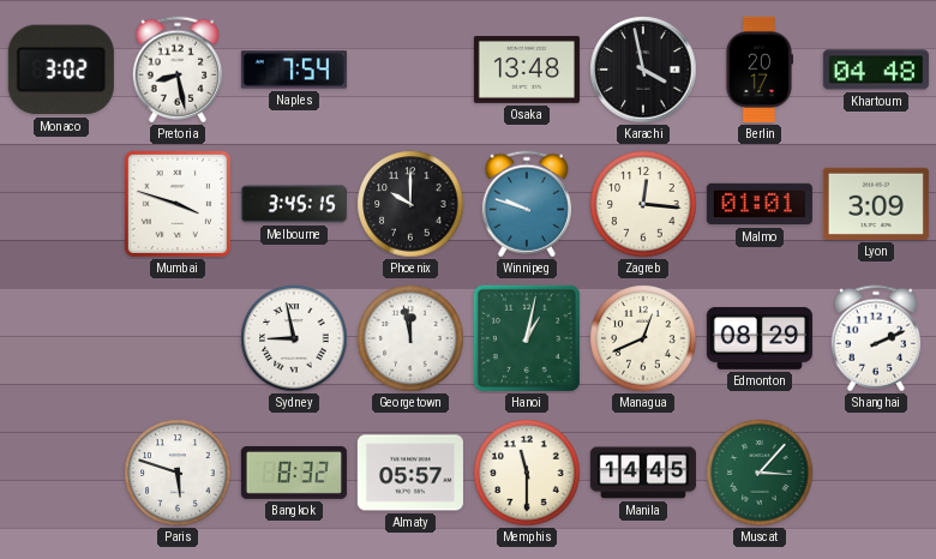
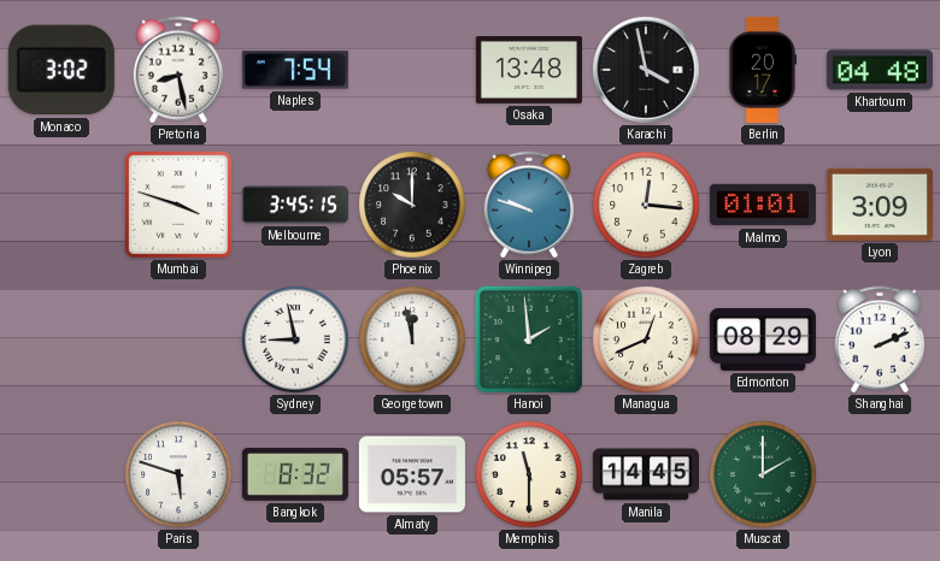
Hanoi: 1:02 -> 1:59
Muscat: 3:07 -> 2:00
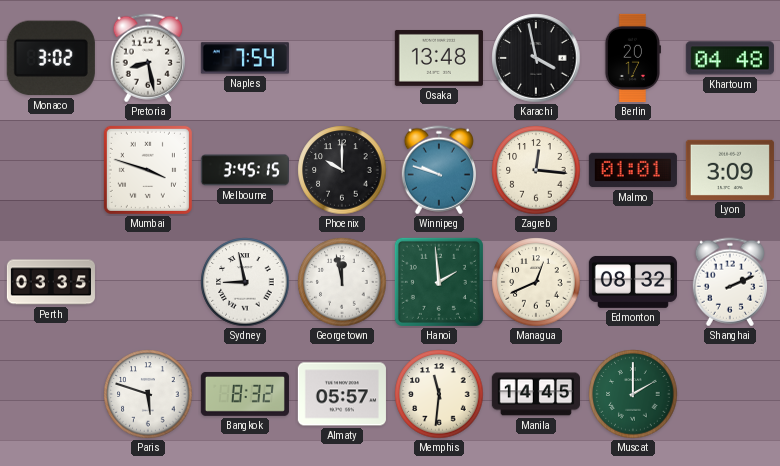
Perth: none -> 03:35
Edmonton: 08:29 -> 08:32
Memphis: 11:30 -> 11:31
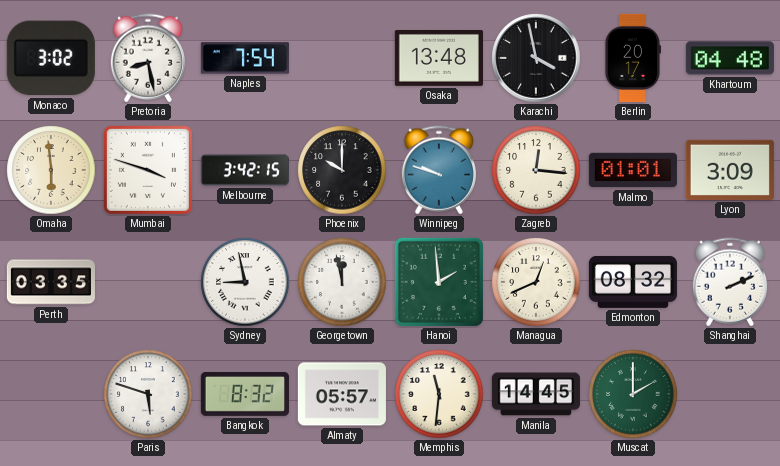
Omaha: none -> 5:59
Melbourne: 3:45 -> 3:42
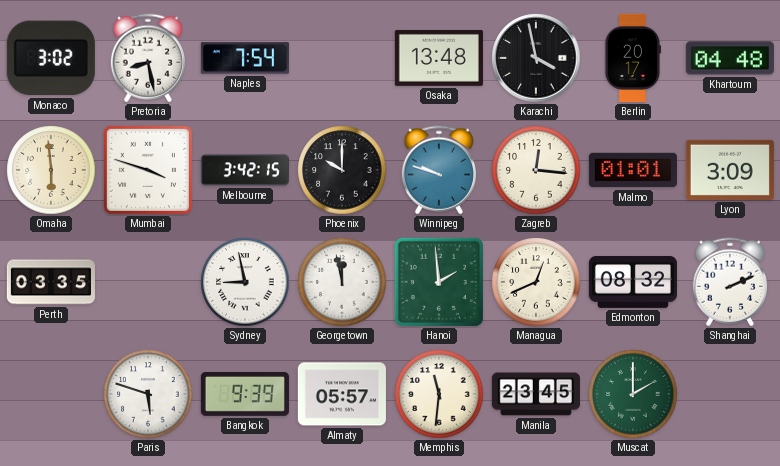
Bangkok: 8:32 -> 9:39
Manila: 14:45 -> 23:45
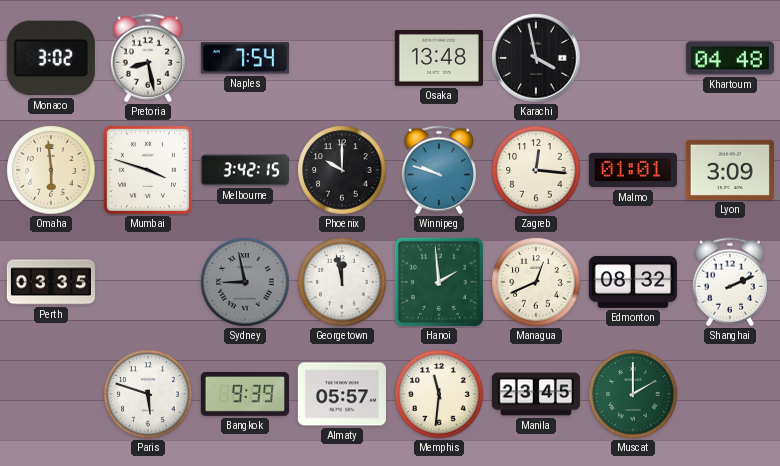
Berlin: 20:17 -> none
Sydney dial: white -> grey
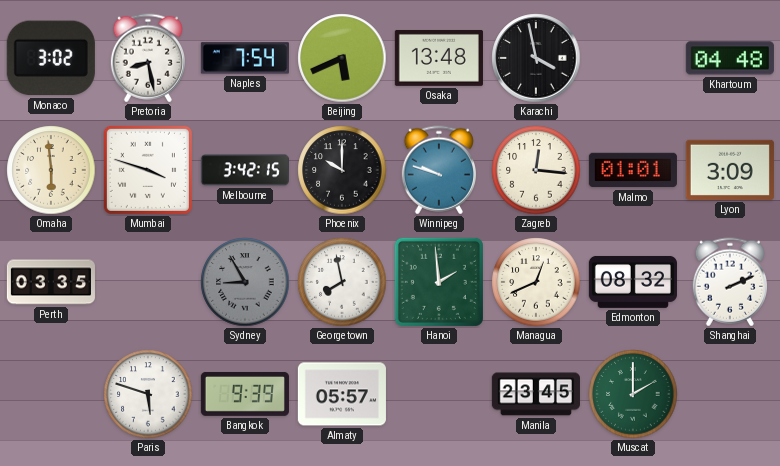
Beijing: none -> 5:41
Sydney: 8:58 -> 8:55
Georgetown: 11:58 -> 7:58
Memphis: 11:31 -> none
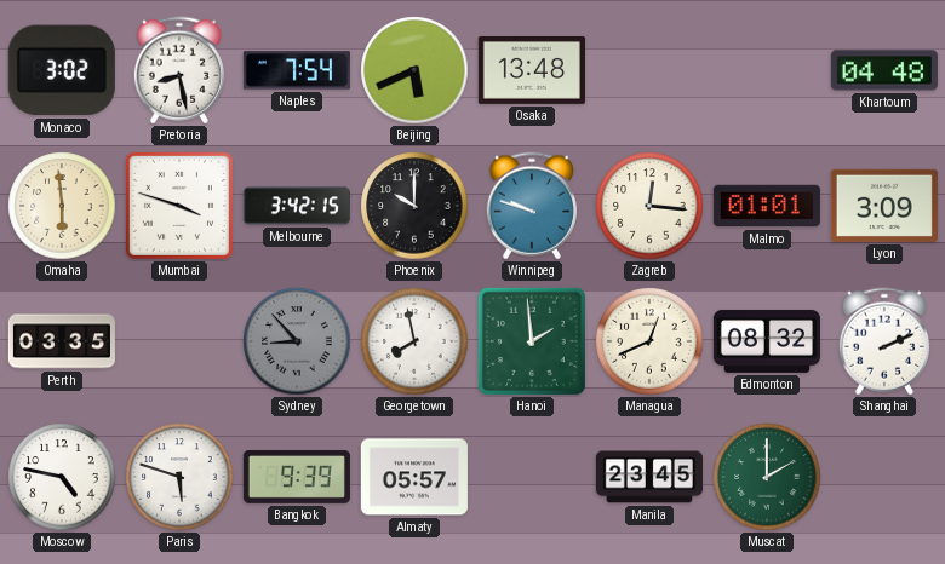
Karachi: 3:58 -> none
Sydney: 8:55 -> 8:53
Moscow: none -> 4:47
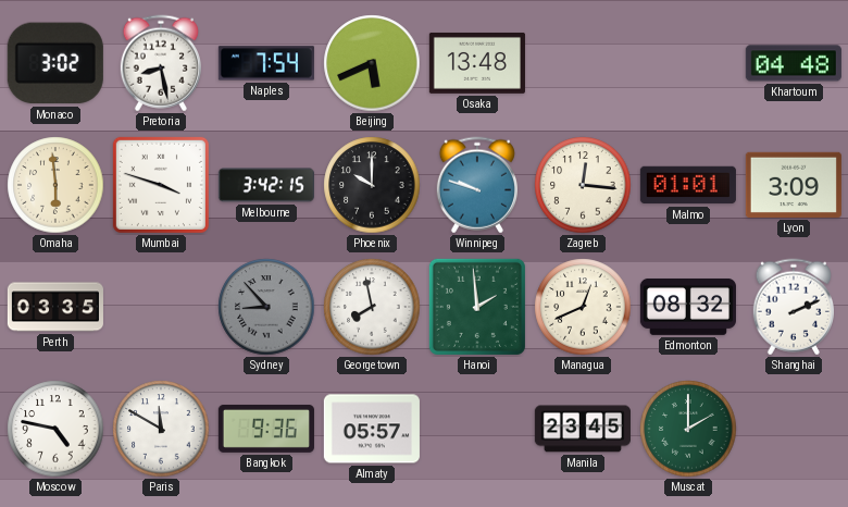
Paris: 5:48 -> 11:50
Bangkok: 9:39 -> 9:36
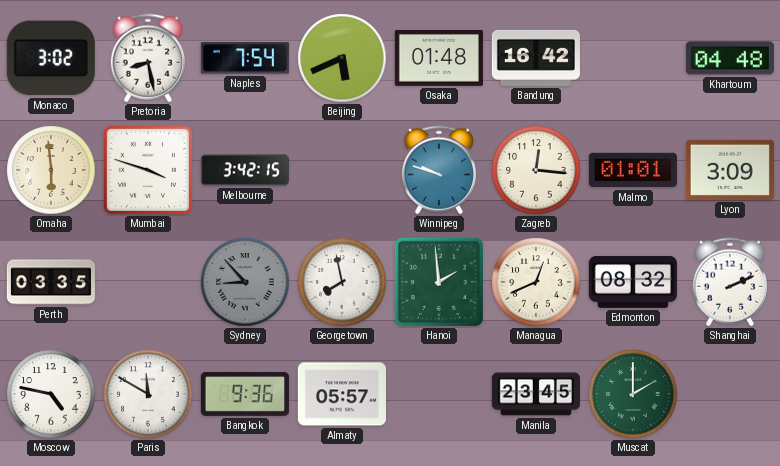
Osaka: 13:48 -> 01:48
Bandung: none -> 16:42
Phoenix: 10:00 -> none
